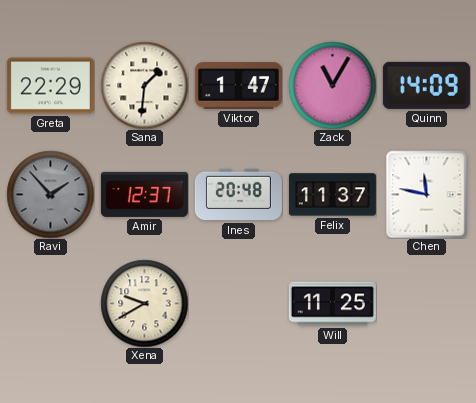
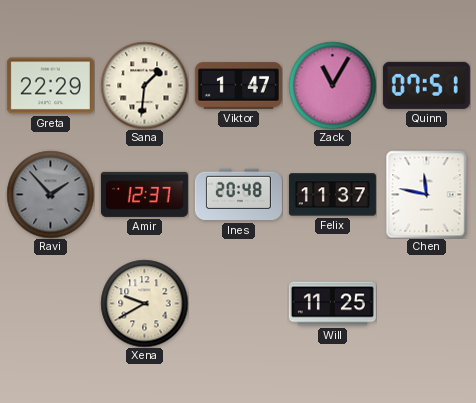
Quinn: 14:09 -> 07:51
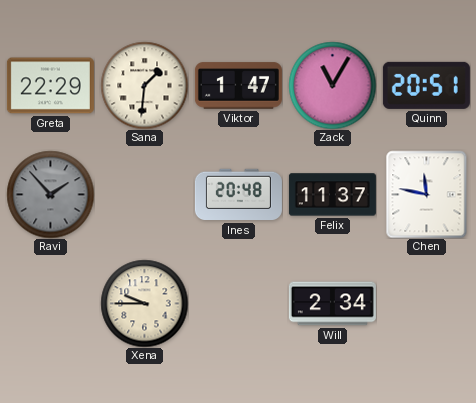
Quinn: 07:51 -> 20:51
Amir: 12:37 -> none
Xena: 9:40 -> 9:45
Will: 11:25 -> 2:34
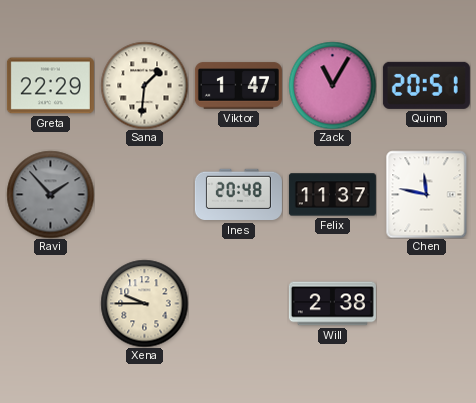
Will: 2:34 -> 2:38
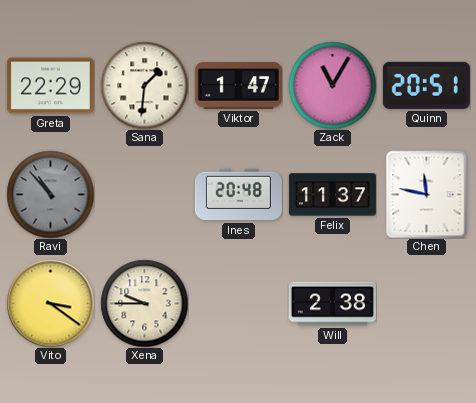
Ravi: 1:53 -> 10:53
Vito: none -> 3:21
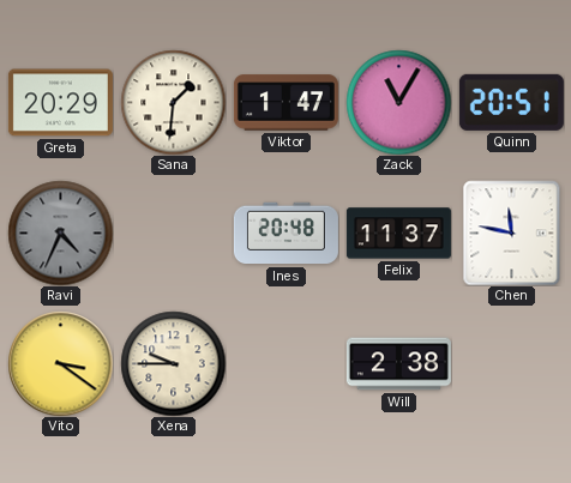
Greta: 22:29 -> 20:29
Ravi: 10:53 -> 4:34
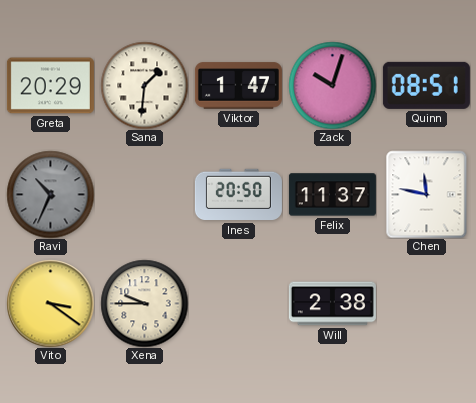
Zack: 11:05 -> 10:03
Quinn: 20:51 -> 08:51
Ravi: 4:34 -> 10:34
Ines: 20:48 -> 20:50
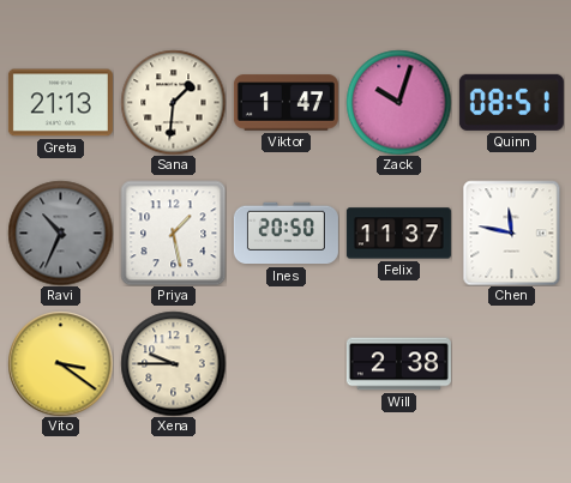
Greta: 20:29 -> 21:13
Priya: none -> 1:28
